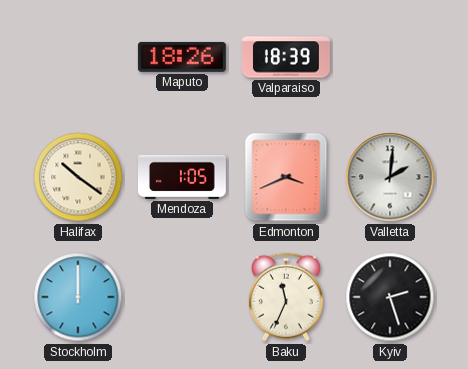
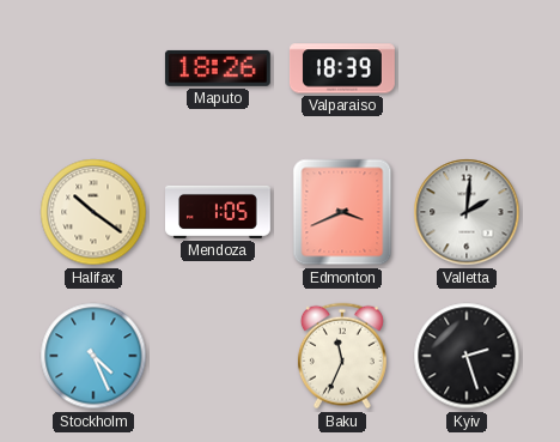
Stockholm: 12:00 -> 4:26
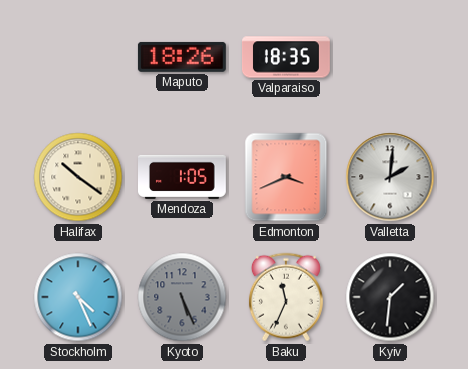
Valparaiso: 18:39 -> 18:35
Kyoto: none -> 5:26
Kyiv: 2:27 -> 1:31
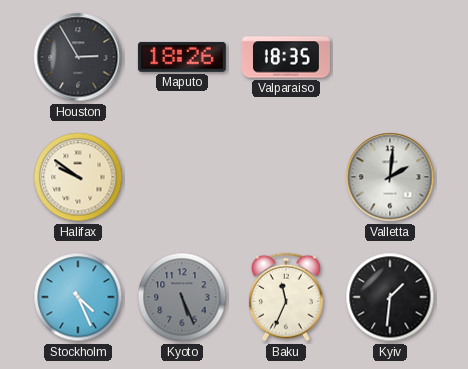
Houston: none -> 2:55
Halifax: 10:21 -> 9:51
Mendoza: 1:05 -> none
Edmonton: 3:41 -> none
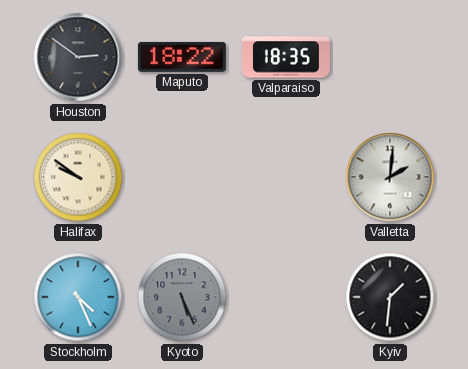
Houston: 2:55 -> 2:51
Maputo: 18:26 -> 18:22
Baku: 11:34 -> none
